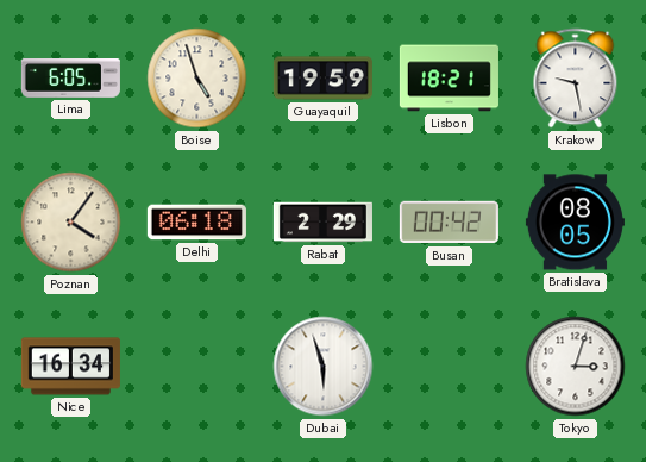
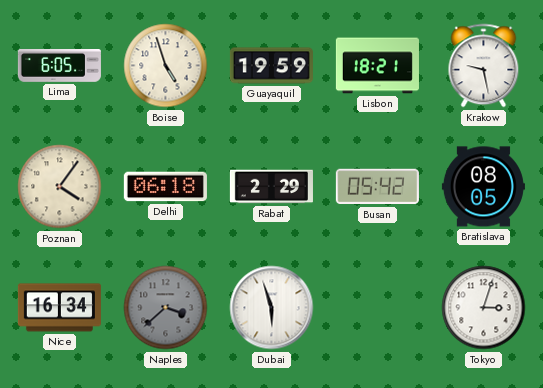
Busan: 00:42 -> 05:42
Naples: none -> 3:38
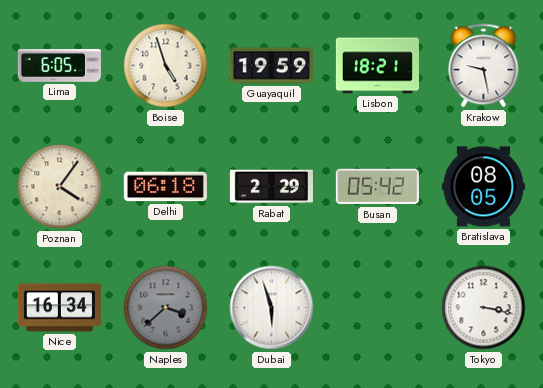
Tokyo: 3:03 -> 3:17
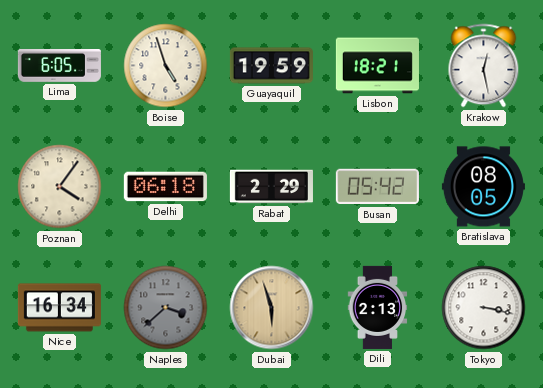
Krakow: 9:28 -> 12:28
Dubai dial: white -> champagne
Dili: none -> 2:13
